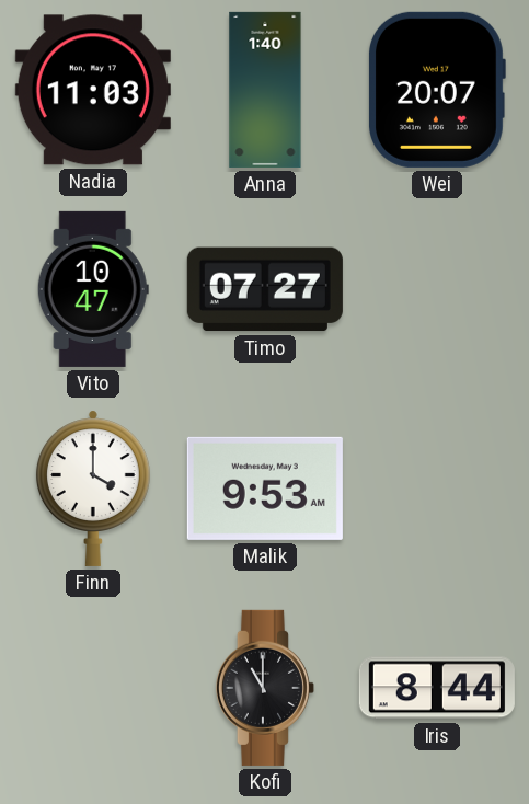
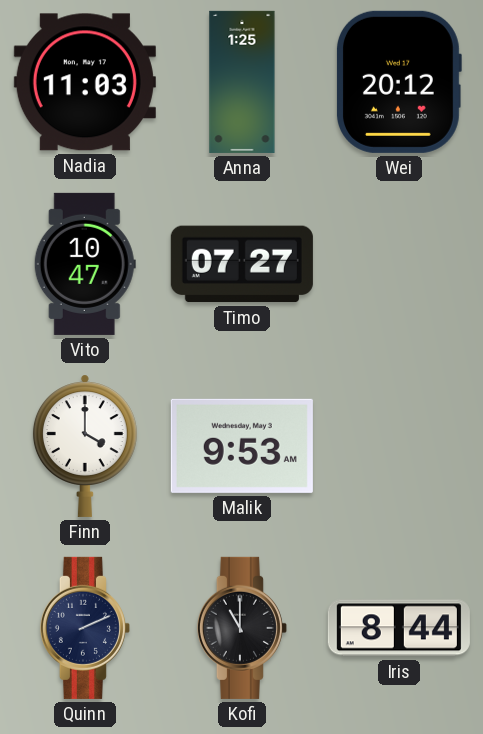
Anna: 1:40 -> 1:25
Wei: 20:07 -> 20:12
Quinn: none -> 2:11
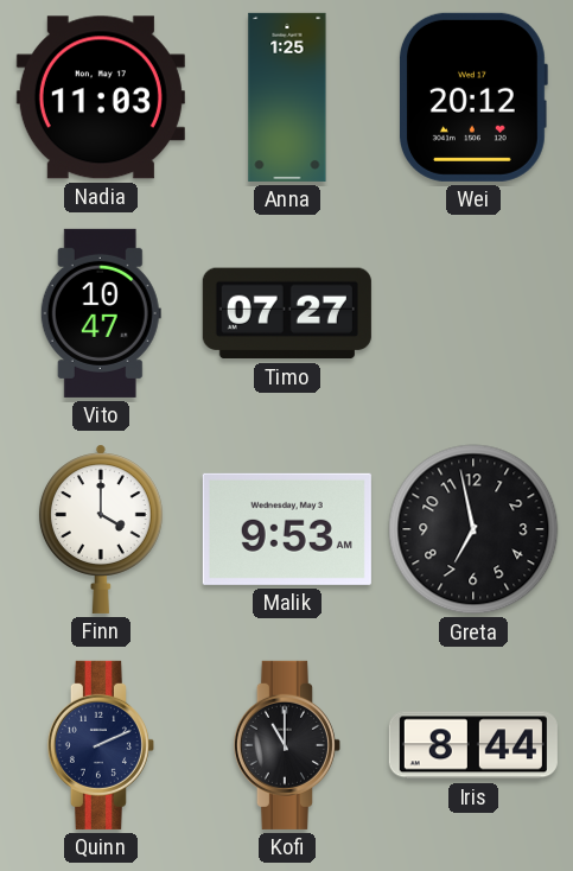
Greta: none -> 6:58
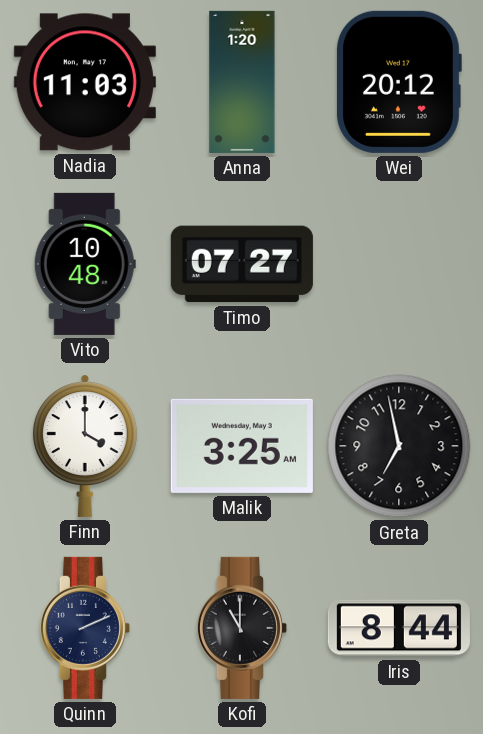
Anna: 1:25 -> 1:20
Vito: 10:47 -> 10:48
Malik: 9:53 -> 3:25
